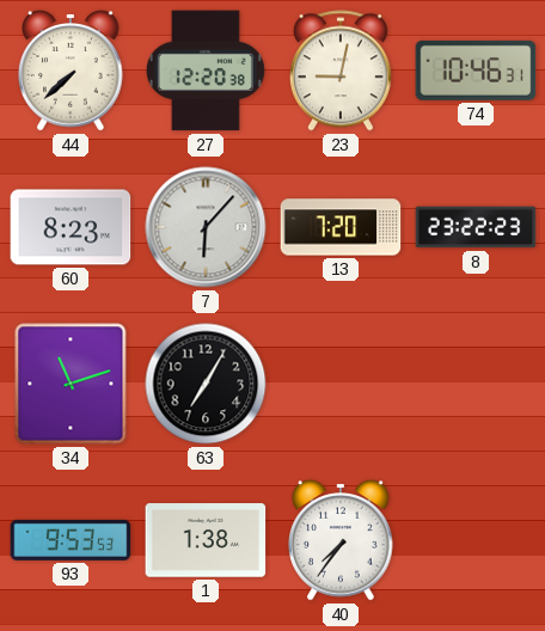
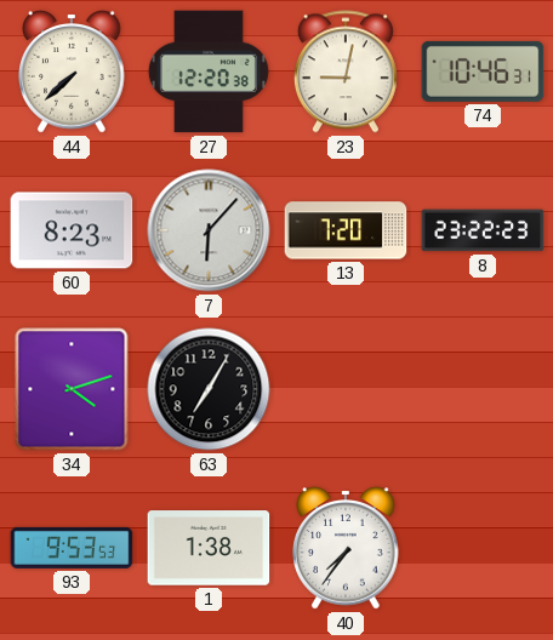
34: 11:12 -> 4:12
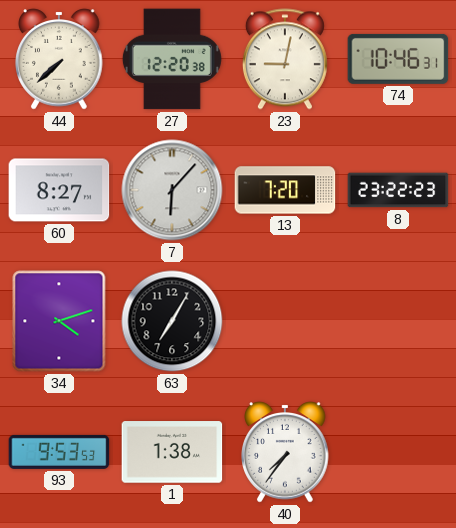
60: 8:23 -> 8:27
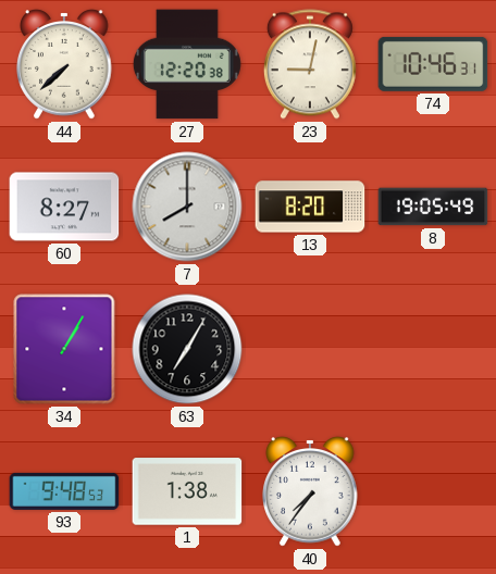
7: 6:07 -> 8:00
13: 7:20 -> 8:20
8: 23:22 -> 19:05
34: 4:12 -> 1:05
93: 9:53 -> 9:48
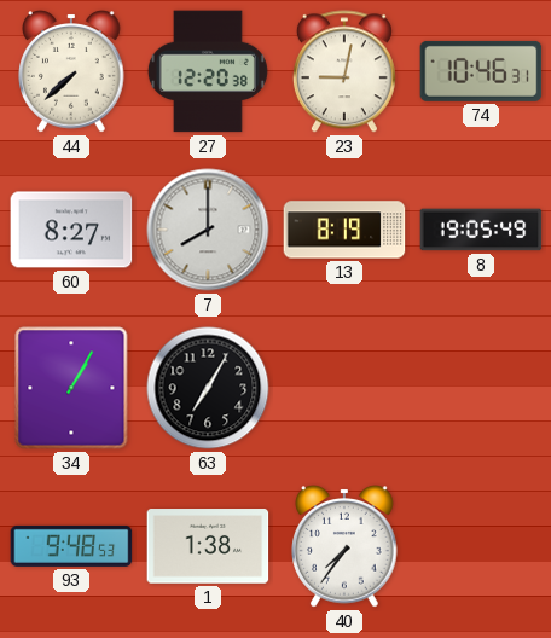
13: 8:20 -> 8:19
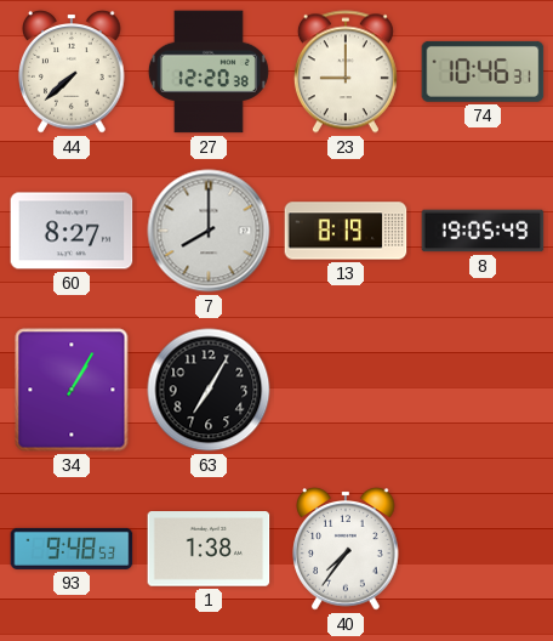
23: 9:02 -> 9:00
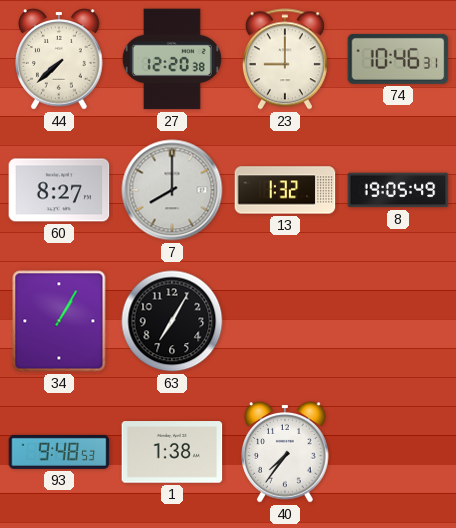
13: 8:19 -> 1:32
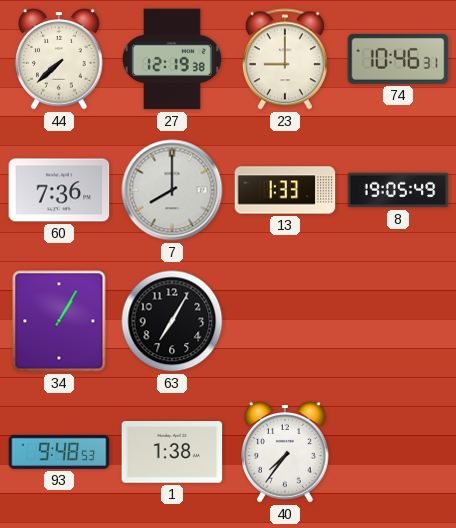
27: 12:20 -> 12:19
60: 8:27 -> 7:36
13: 1:32 -> 1:33
